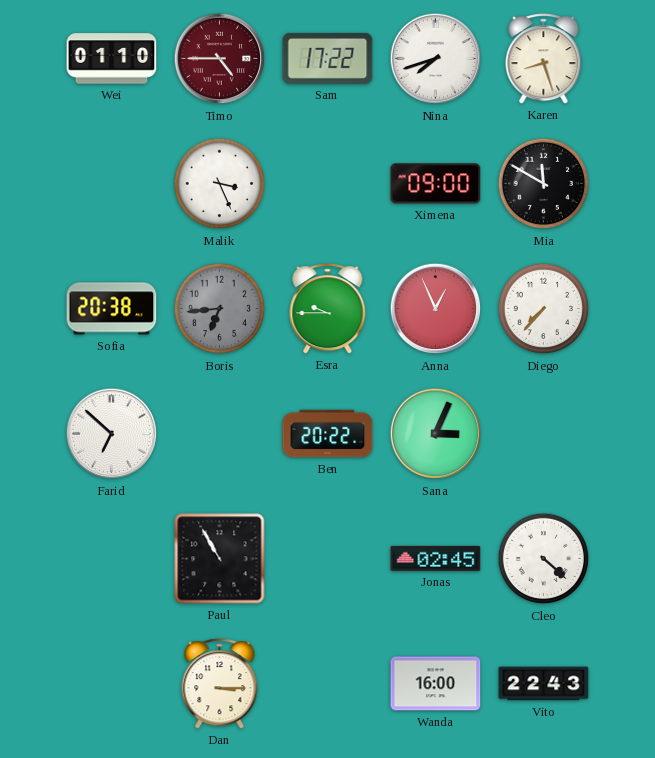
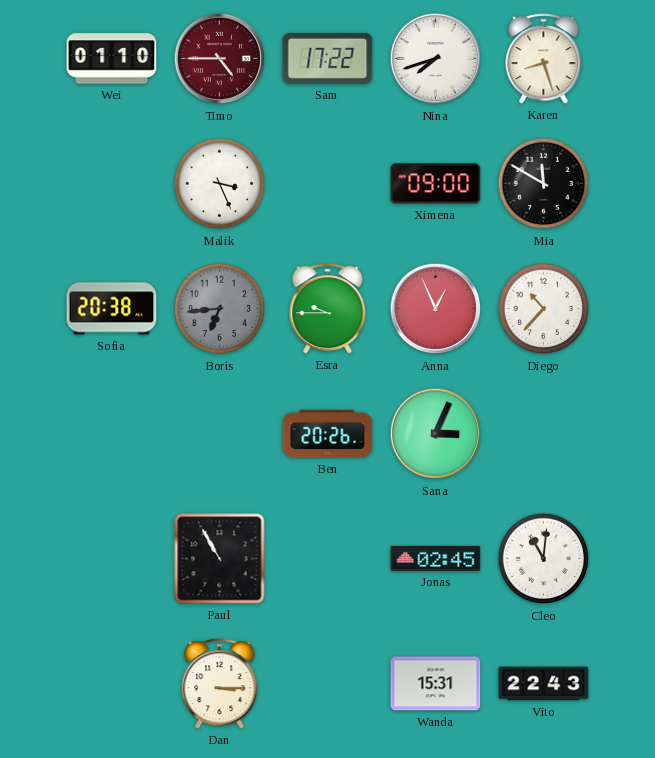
Diego: 7:37 -> 10:37
Farid: 6:52 -> none
Ben: 20:22 -> 20:26
Cleo: 4:22 -> 11:01
Wanda: 16:00 -> 15:31
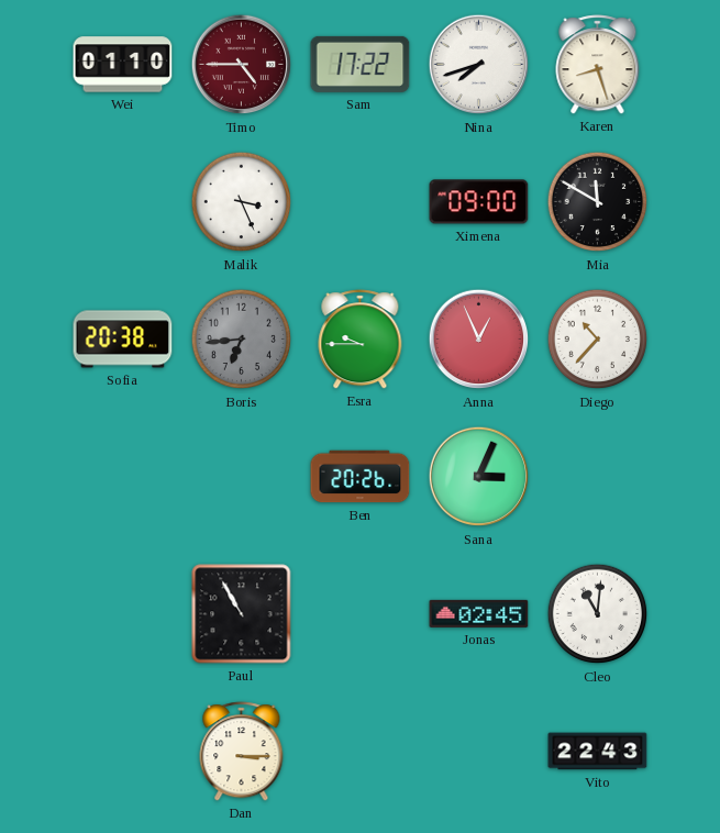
Wanda: 15:31 -> none
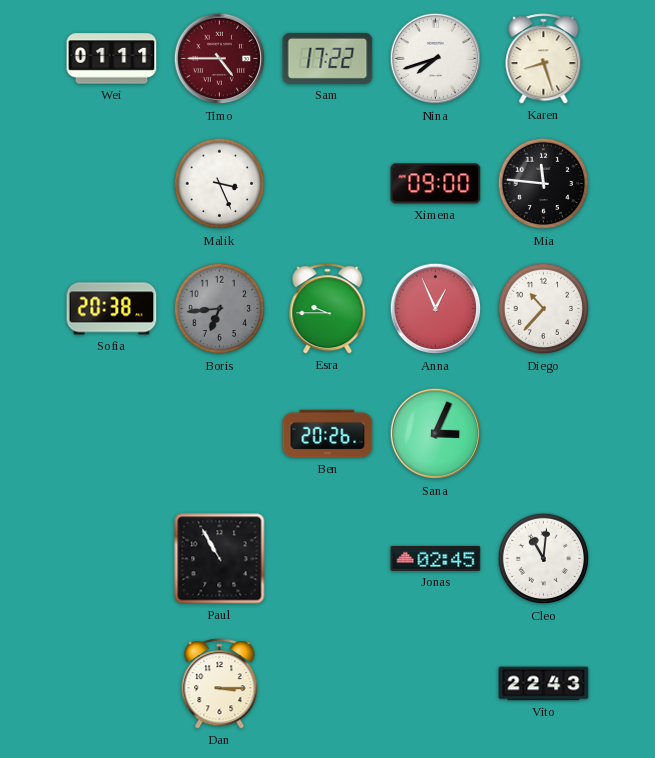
Wei: 01:10 -> 01:11
Mia: 11:50 -> 11:46
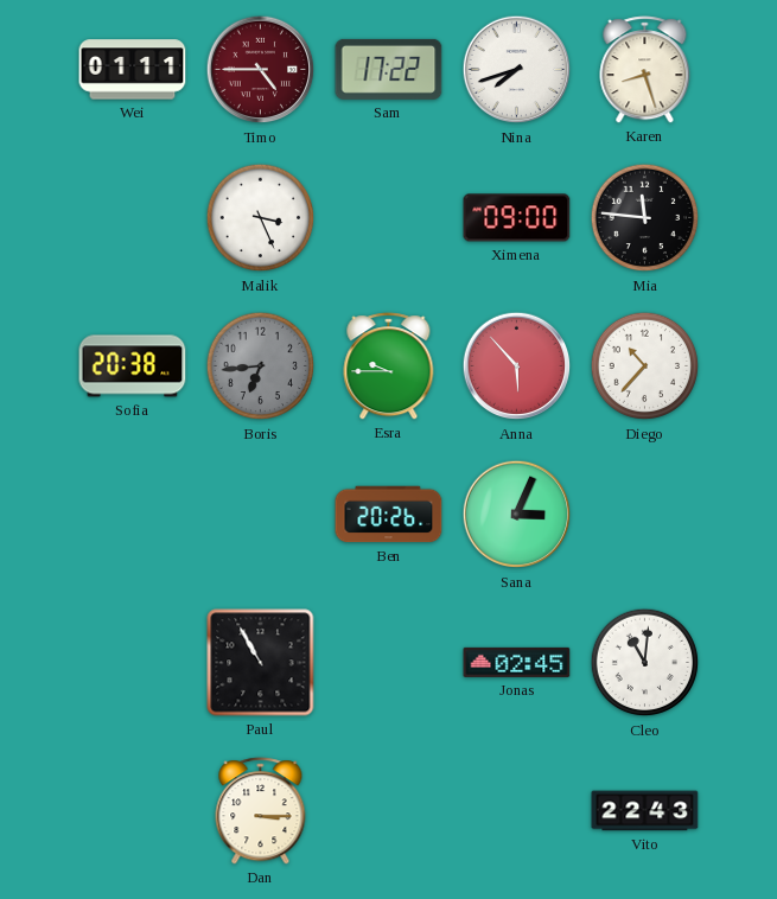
Anna: 12:56 -> 5:53
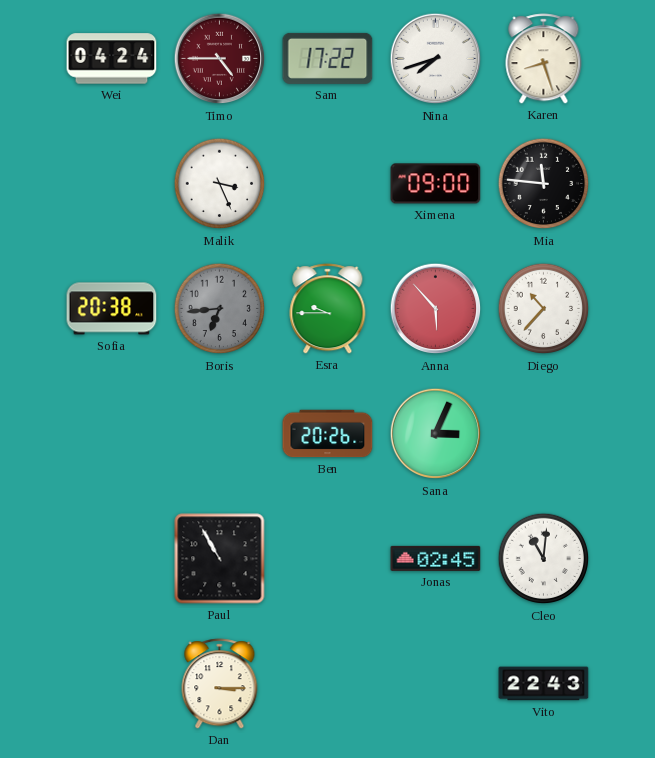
Wei: 01:11 -> 04:24
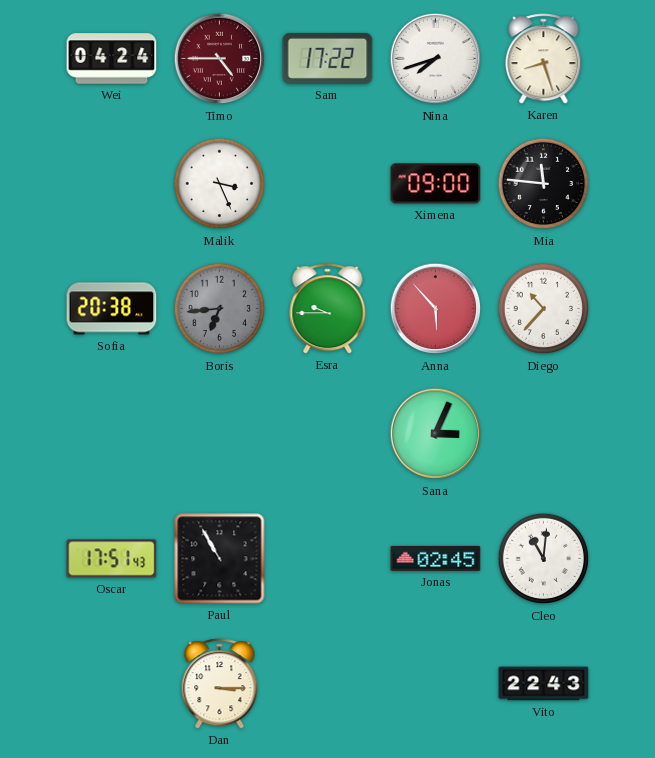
Ben: 20:26 -> none
Oscar: none -> 17:51
